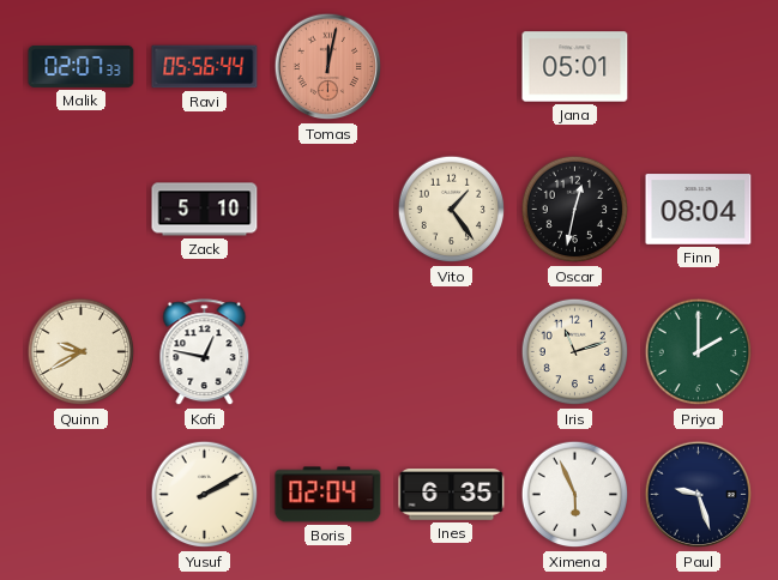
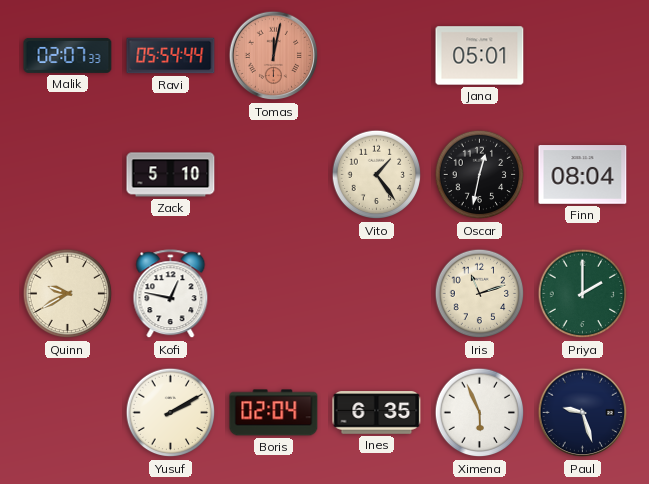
Ravi: 05:56 -> 05:54
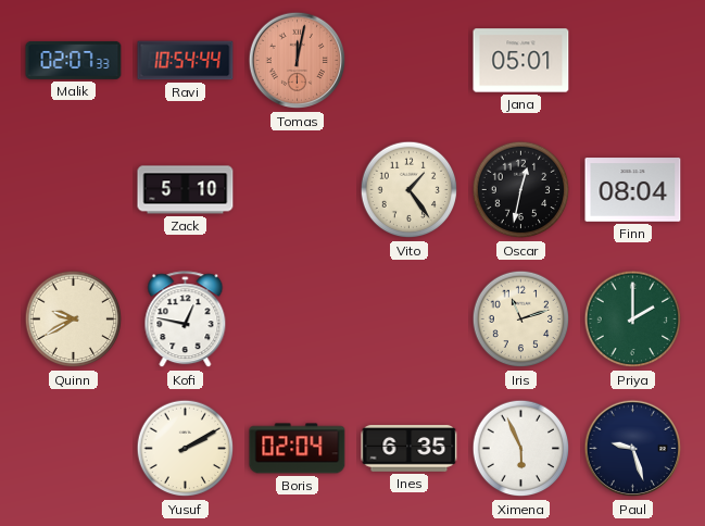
Ravi: 05:54 -> 10:54
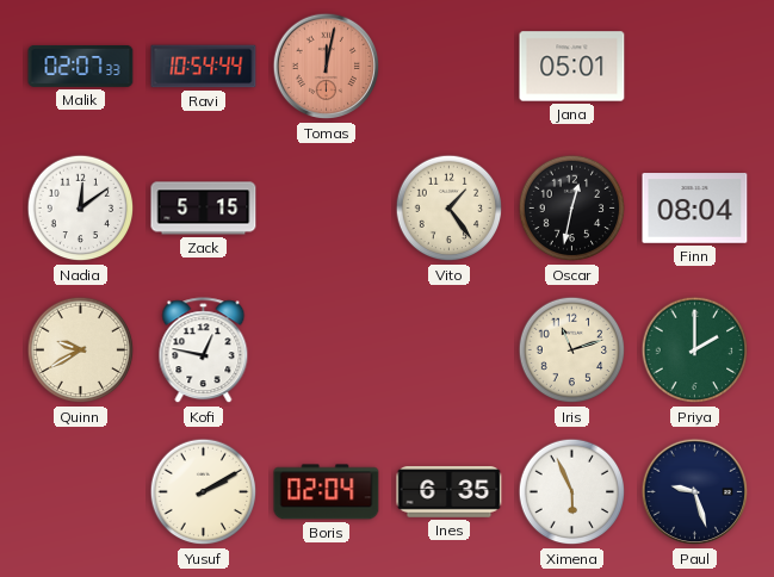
Nadia: none -> 12:09
Zack: 5:10 -> 5:15
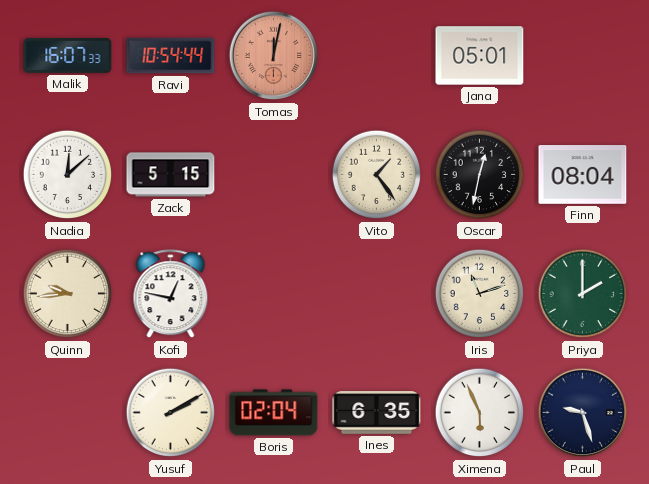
Malik: 02:07 -> 16:07
Nadia: 12:09 -> 12:08
Quinn: 9:40 -> 9:44
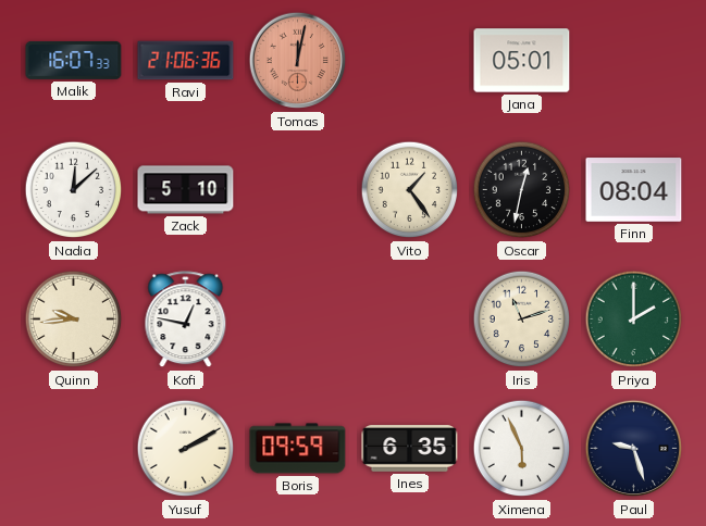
Ravi: 10:54 -> 21:06
Zack: 5:15 -> 5:10
Boris: 02:04 -> 09:59
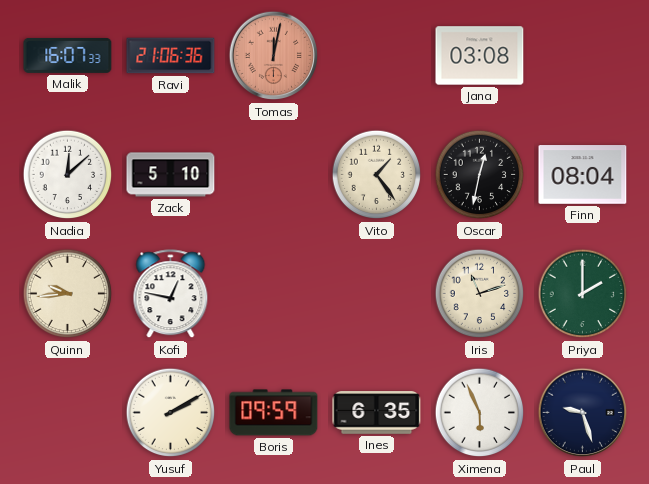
Jana: 05:01 -> 03:08
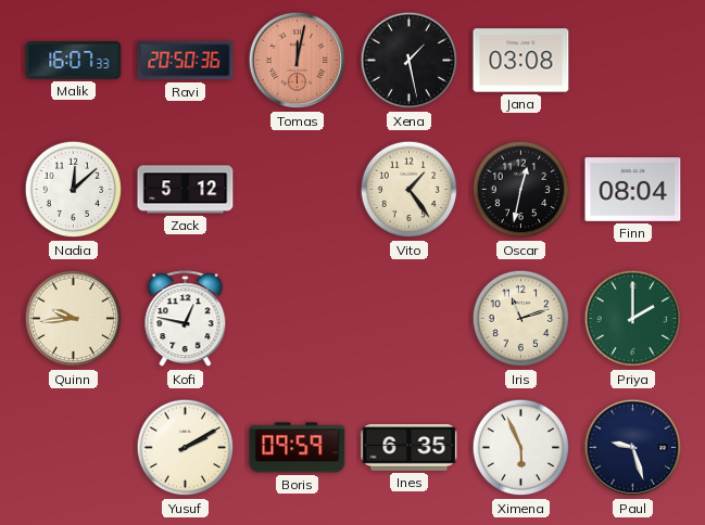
Ravi: 21:06 -> 20:50
Xena: none -> 1:28
Zack: 5:10 -> 5:12
